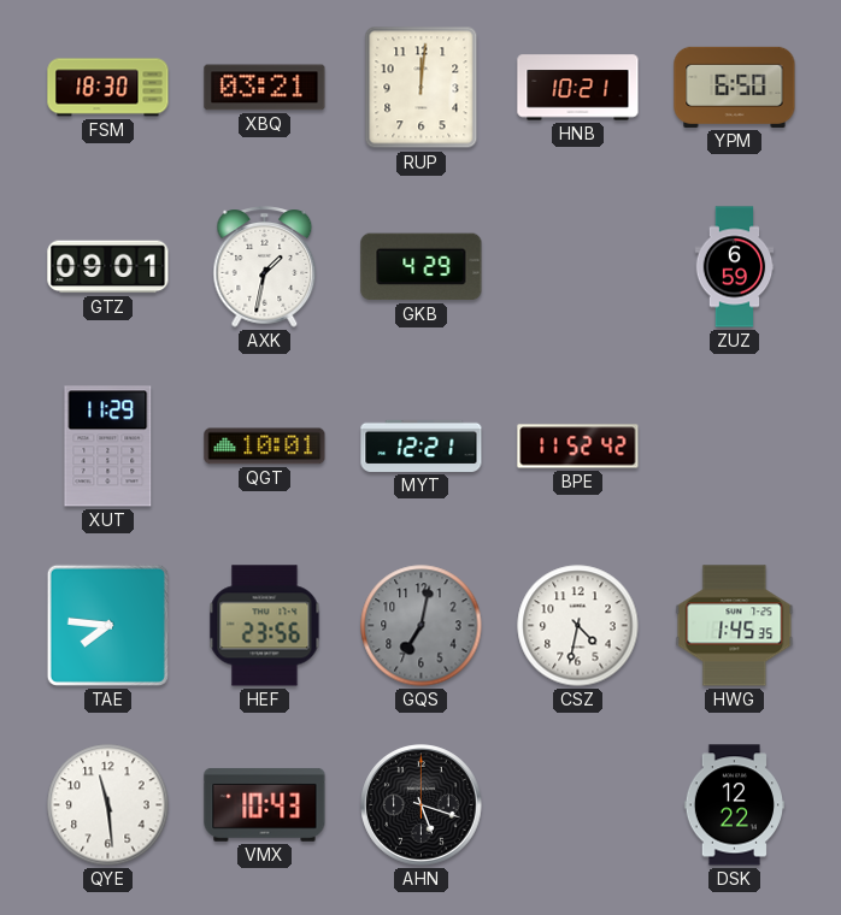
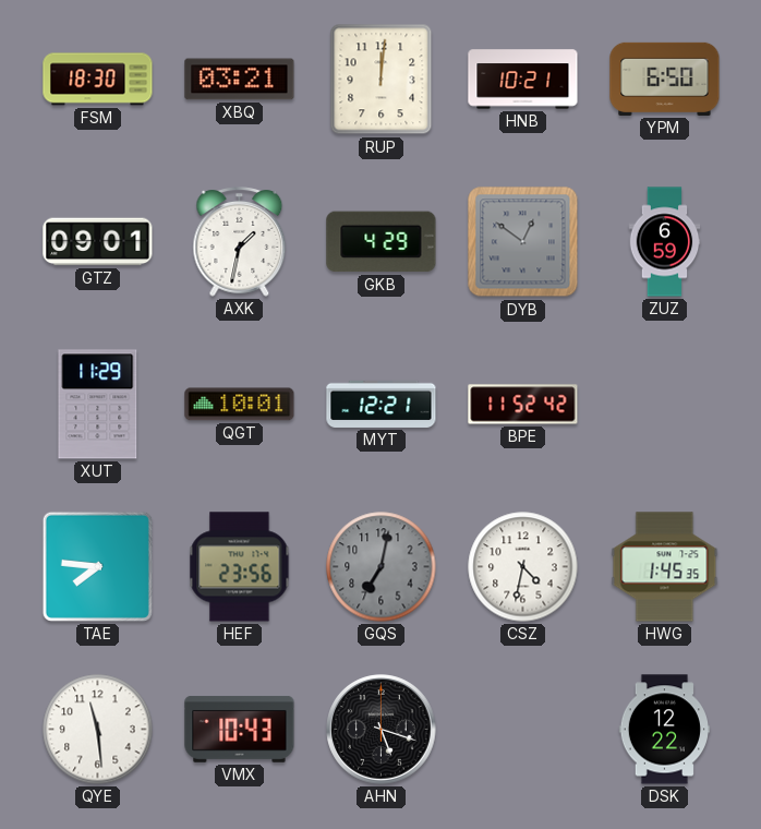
DYB: none -> 12:51
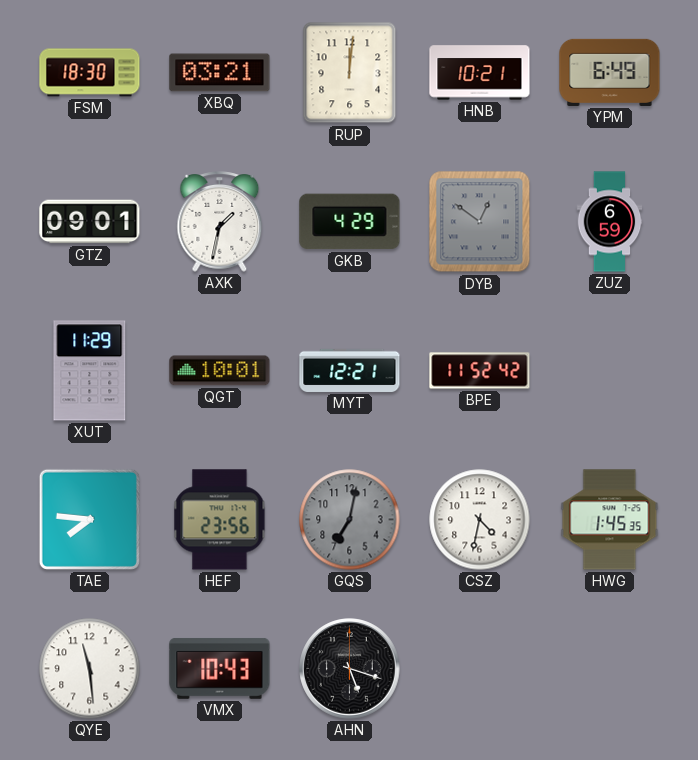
YPM: 6:50 -> 6:49
DSK: 12:22 -> none
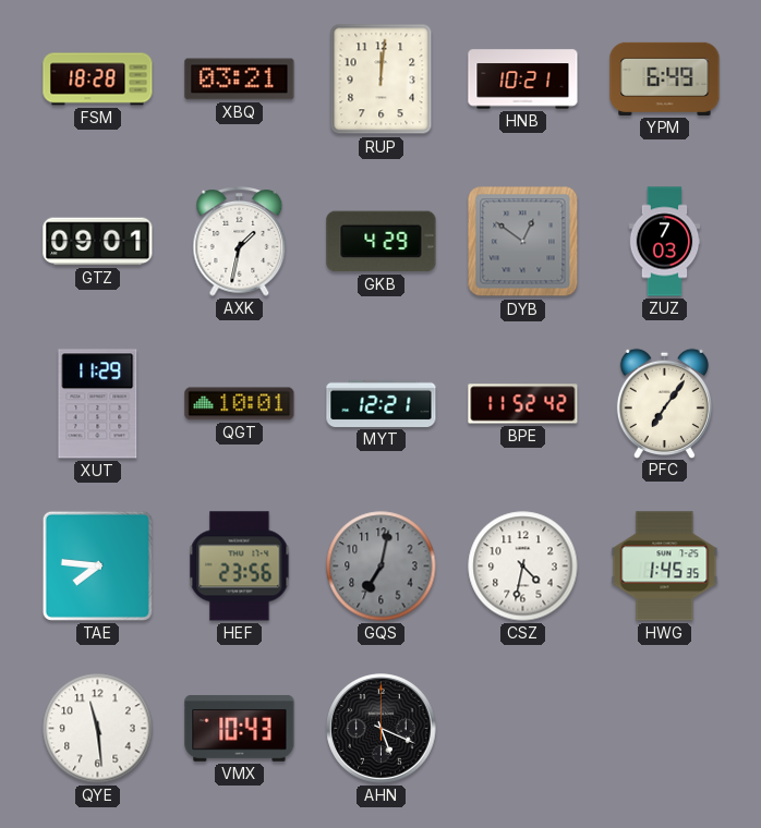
FSM: 18:30 -> 18:28
ZUZ: 6:59 -> 7:03
PFC: none -> 7:06
AHN: 5:18 -> 5:19
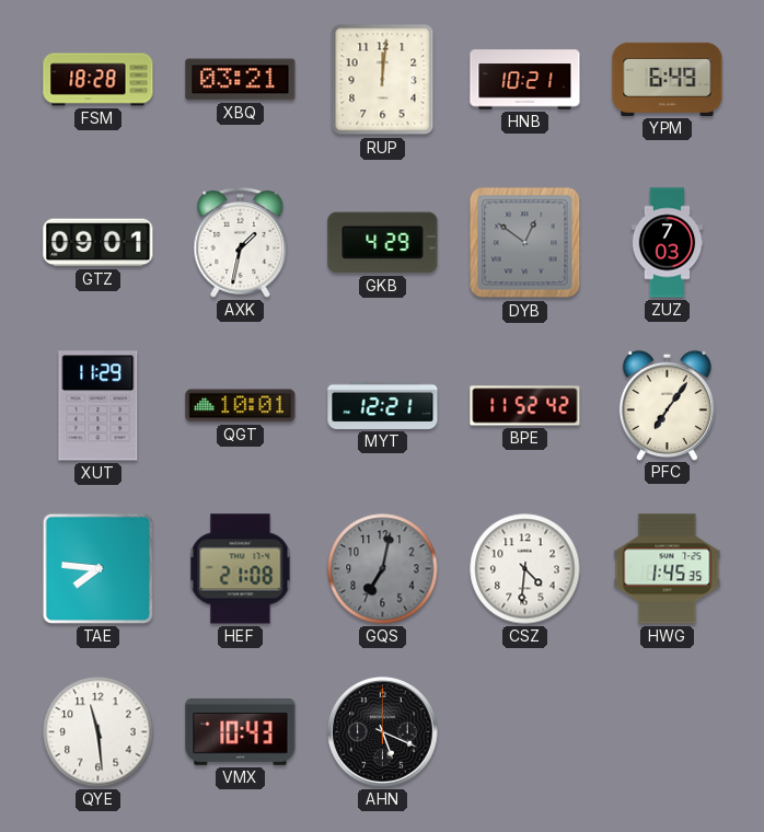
HEF: 23:56 -> 21:08
CSZ: 4:32 -> 4:31
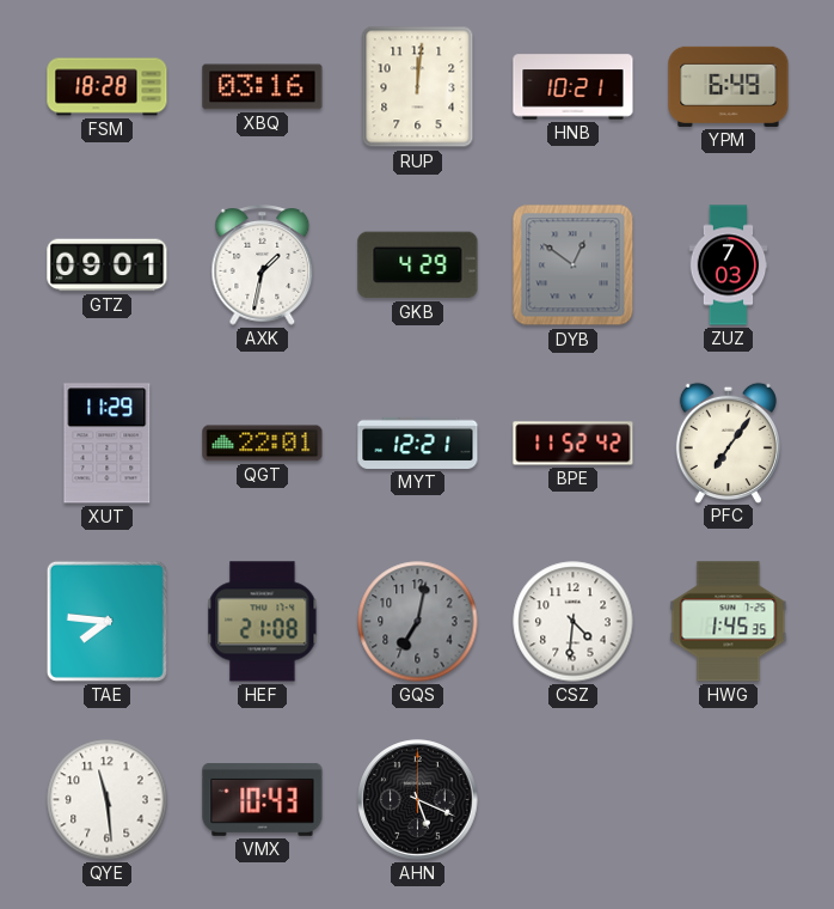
XBQ: 03:21 -> 03:16
QGT: 10:01 -> 22:01
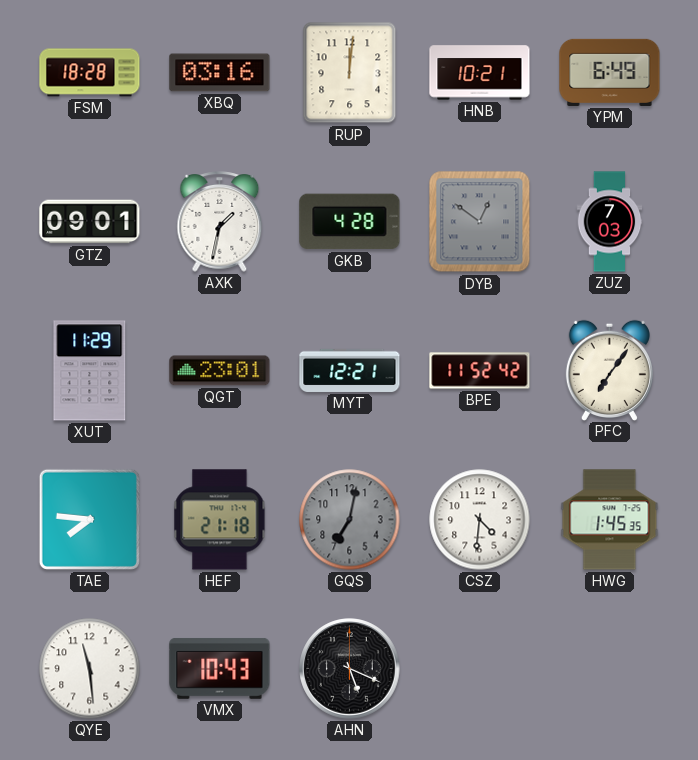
GKB: 4:29 -> 4:28
QGT: 22:01 -> 23:01
HEF: 21:08 -> 21:18
